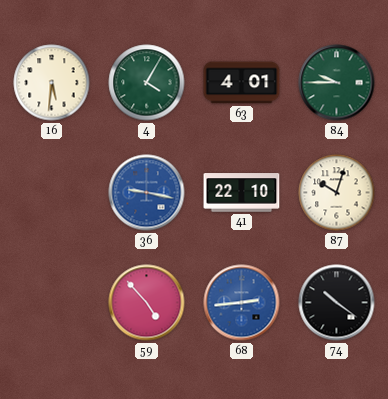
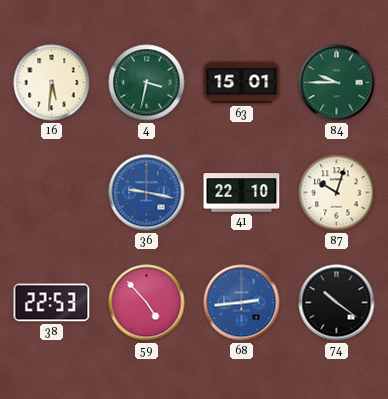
4: 4:05 -> 3:32
63: 4:01 -> 15:01
38: none -> 22:53
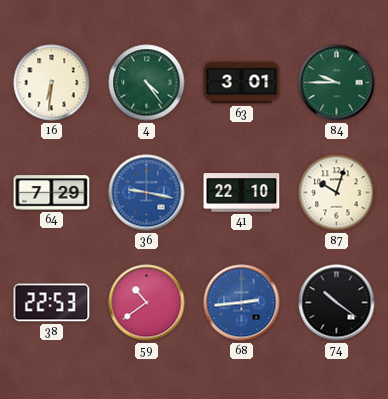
16: 5:31 -> 6:31
4: 3:32 -> 4:24
63: 15:01 -> 3:01
64: none -> 7:29
59: 4:53 -> 10:39
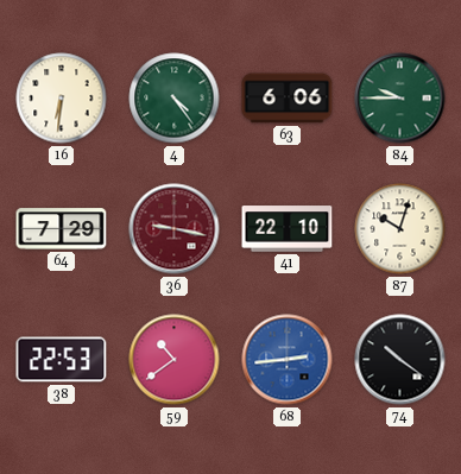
63: 3:01 -> 6:06
36 dial: blue -> burgundy
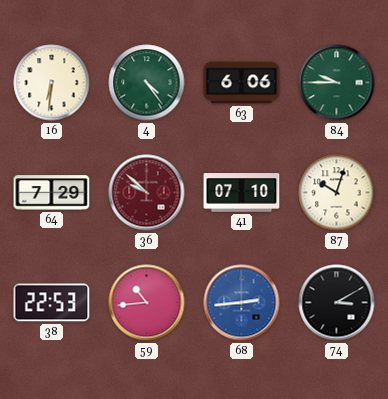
36: 9:17 -> 9:52
41: 22:10 -> 07:10
59: 10:39 -> 10:44
74: 10:21 -> 3:10
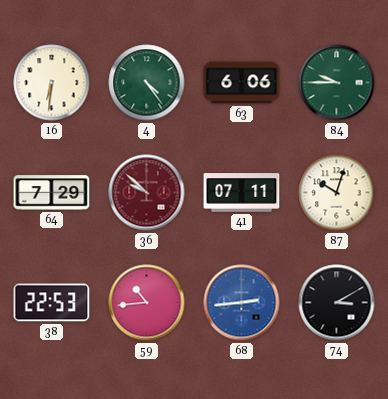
41: 07:10 -> 07:11
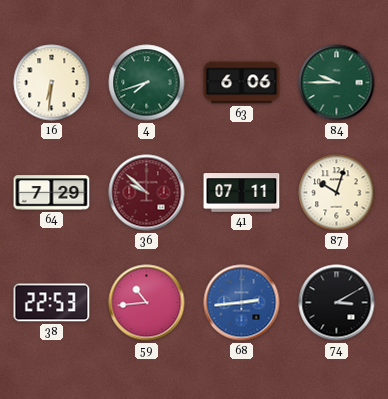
4: 4:24 -> 7:42
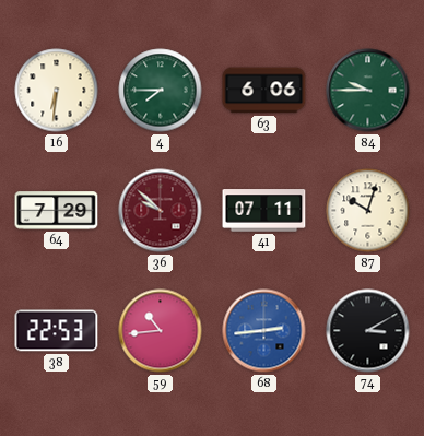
4: 7:42 -> 7:45
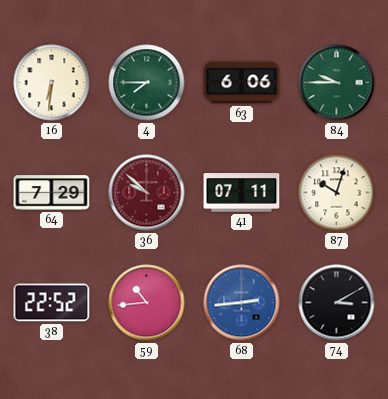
38: 22:53 -> 22:52
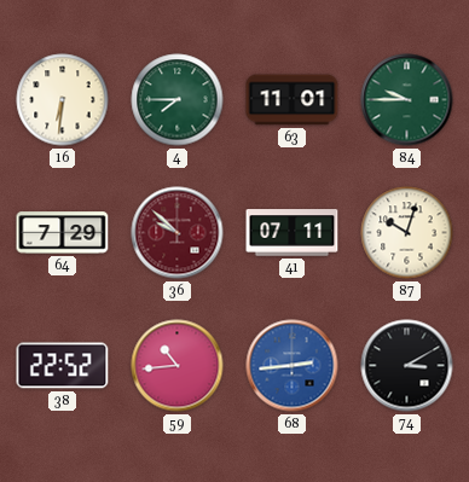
63: 6:06 -> 11:01
